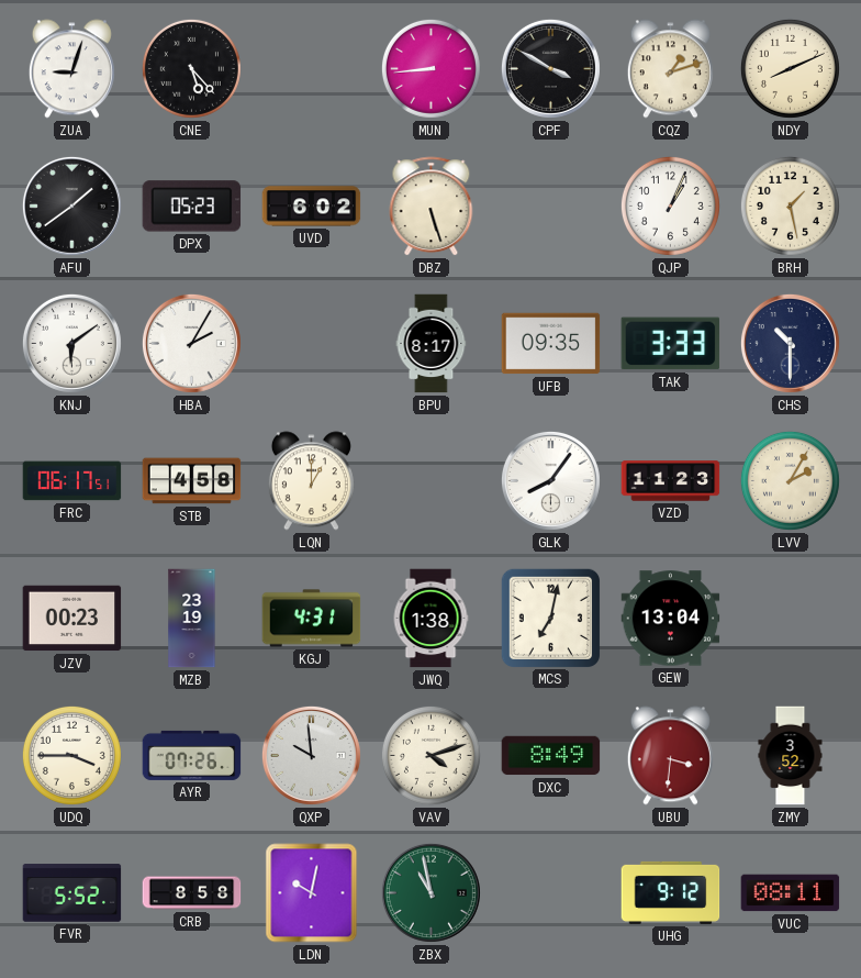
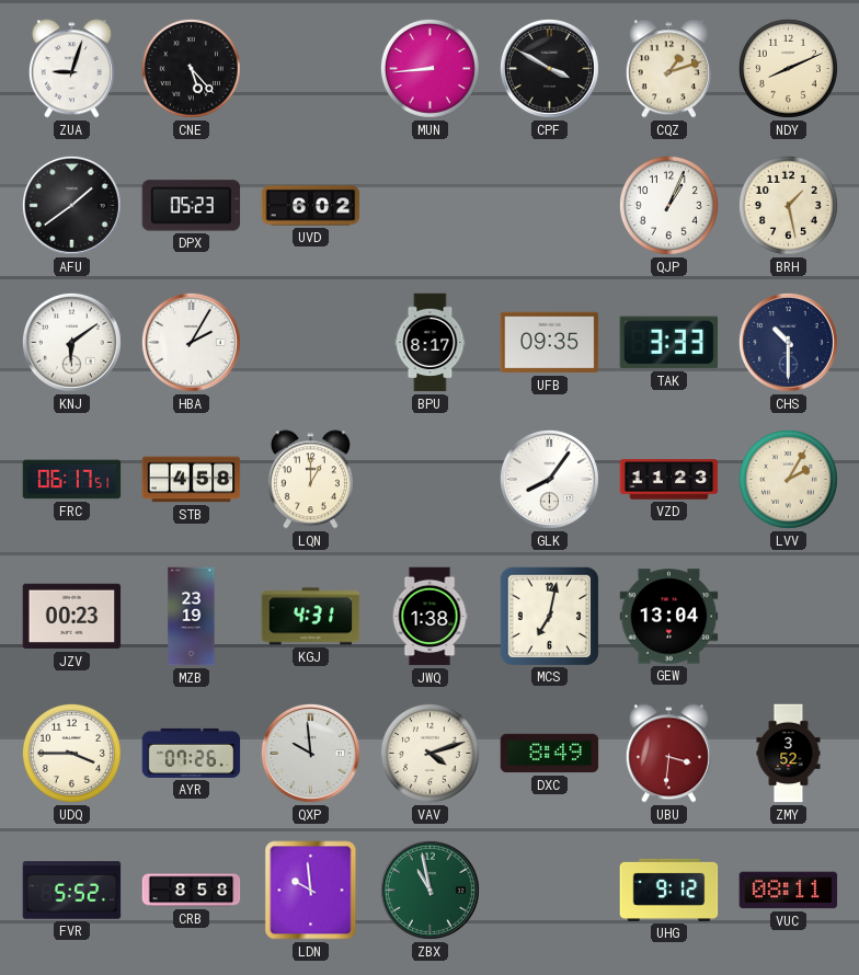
DBZ: 5:27 -> none
LDN: 10:02 -> 9:59
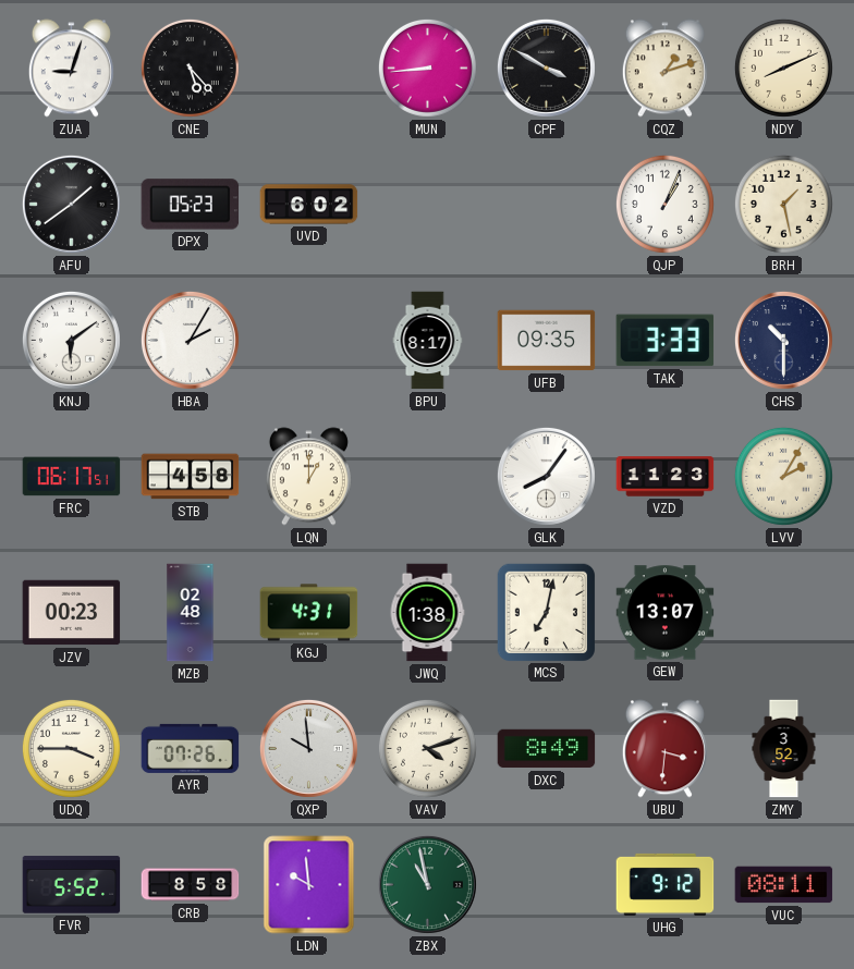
MZB: 23:19 -> 02:48
GEW: 13:04 -> 13:07
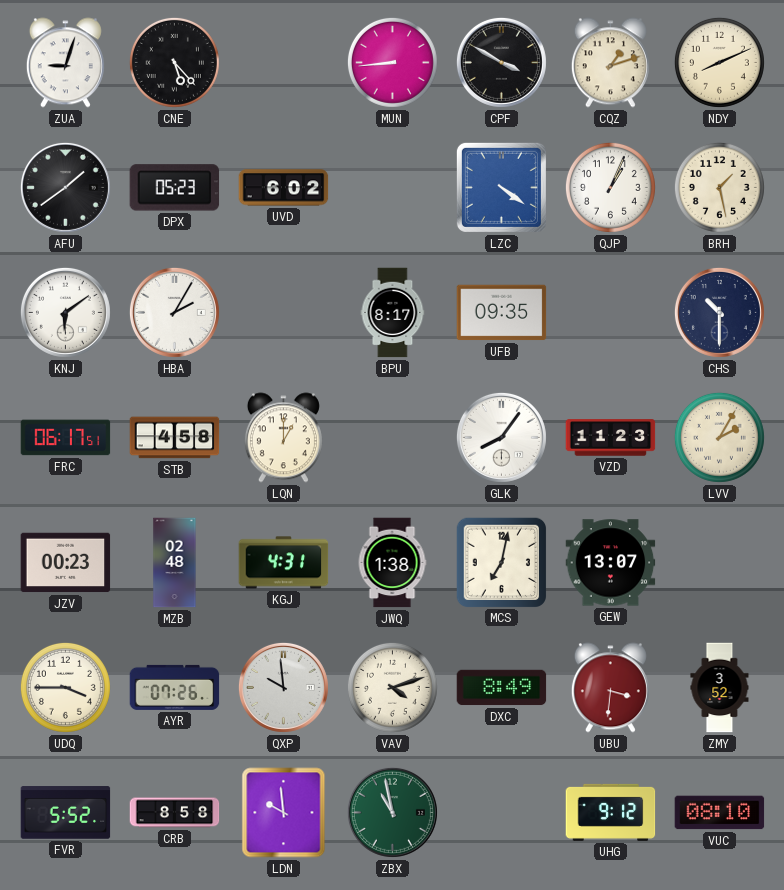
LZC: none -> 4:21
TAK: 3:33 -> none
VUC: 08:11 -> 08:10
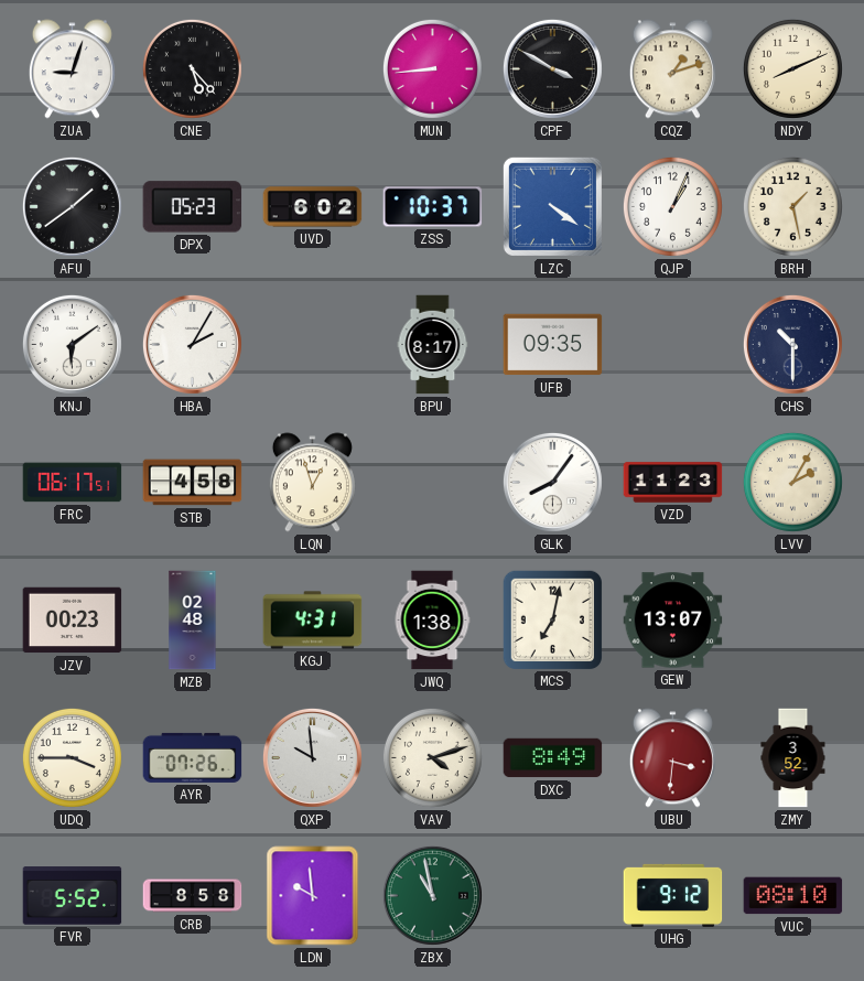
ZSS: none -> 10:37
LQN: 1:00 -> 12:57
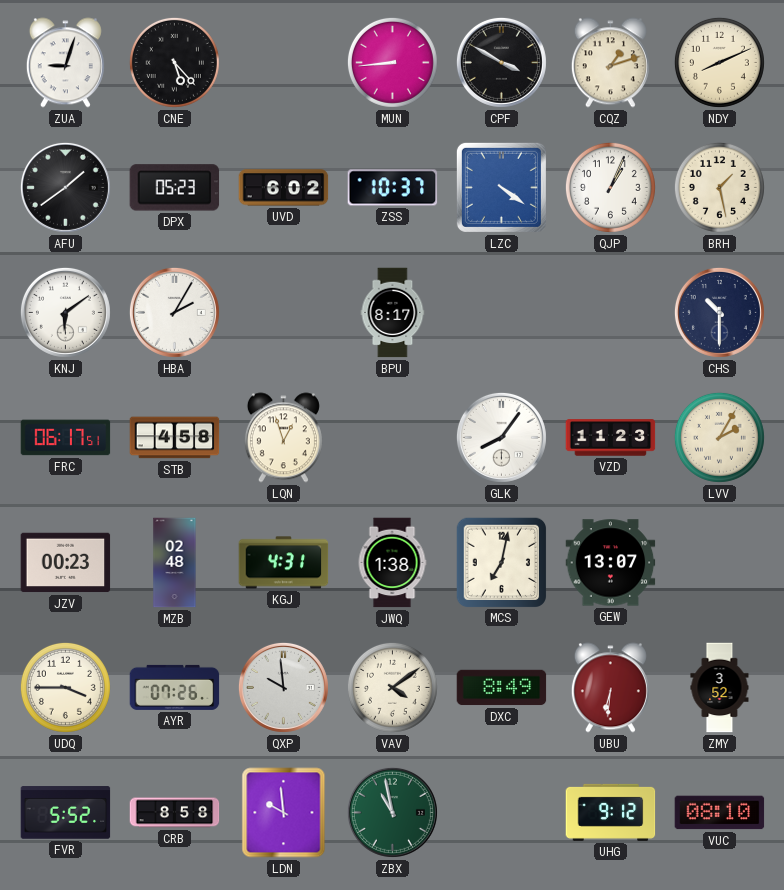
UFB: 09:35 -> none
VAV: 4:12 -> 4:09
UBU: 3:31 -> 6:31
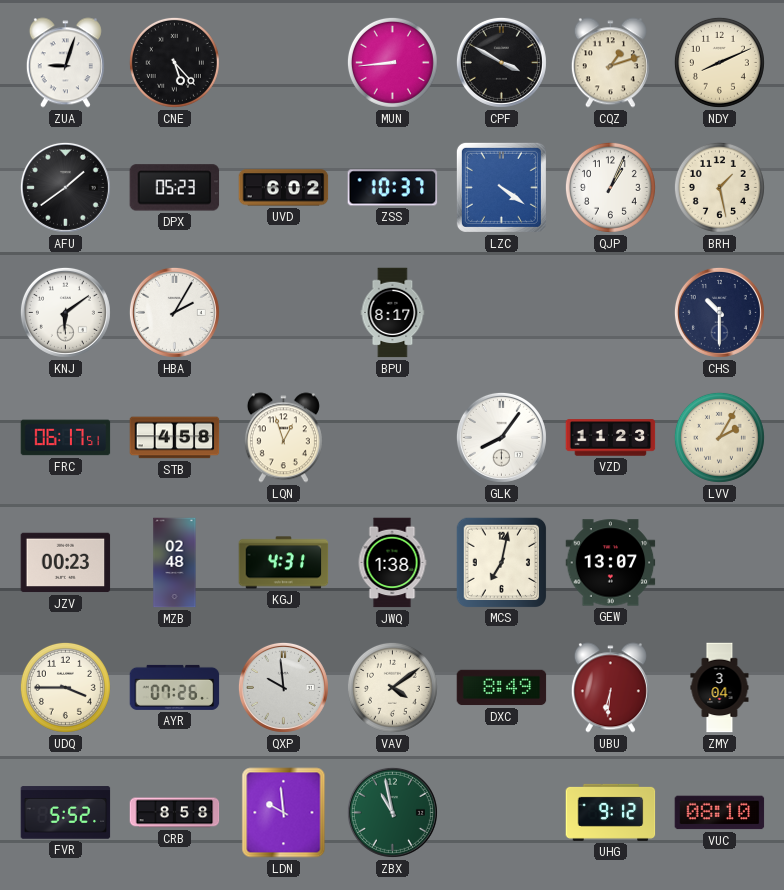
ZMY: 3:52 -> 3:04
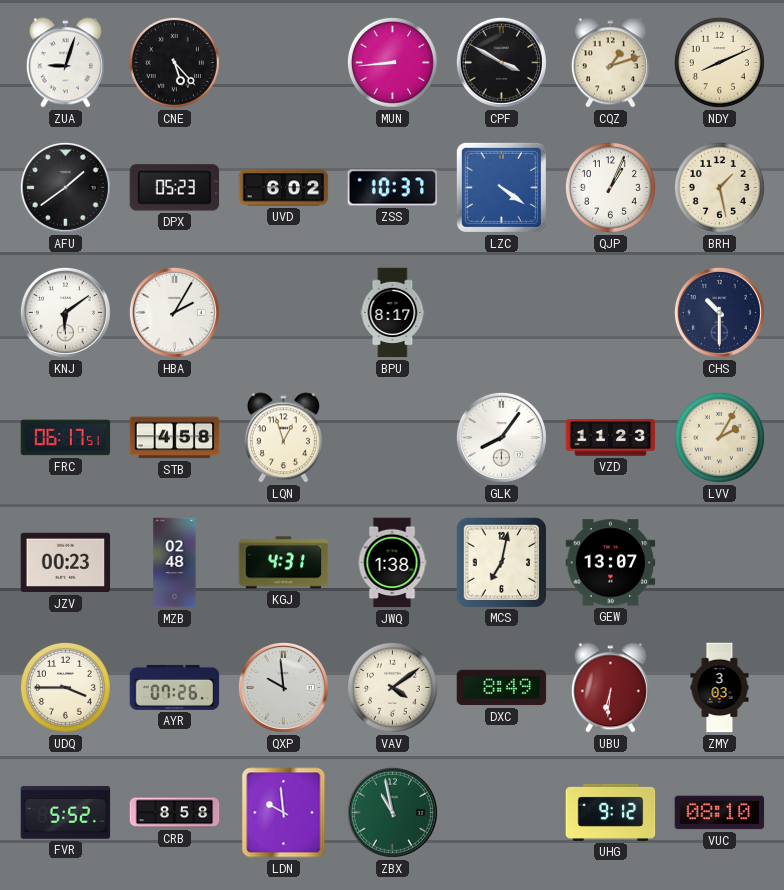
ZMY: 3:04 -> 3:03
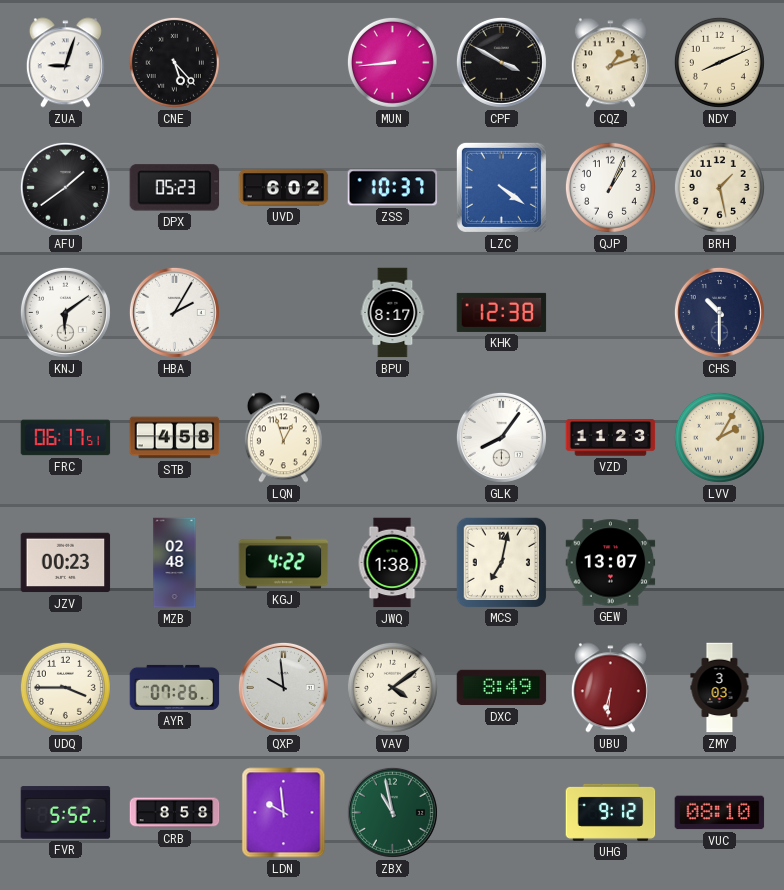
KHK: none -> 12:38
KGJ: 4:31 -> 4:22
